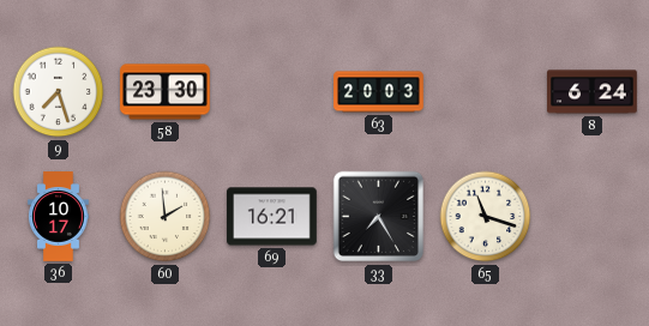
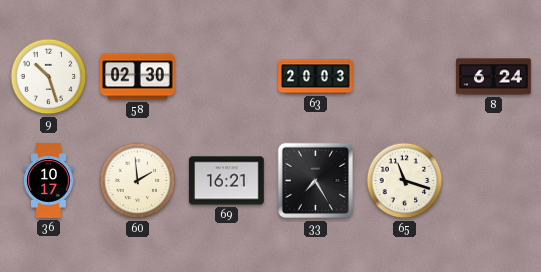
9: 7:27 -> 10:27
58: 23:30 -> 02:30
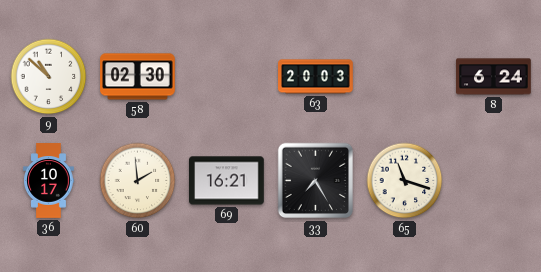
9: 10:27 -> 10:52
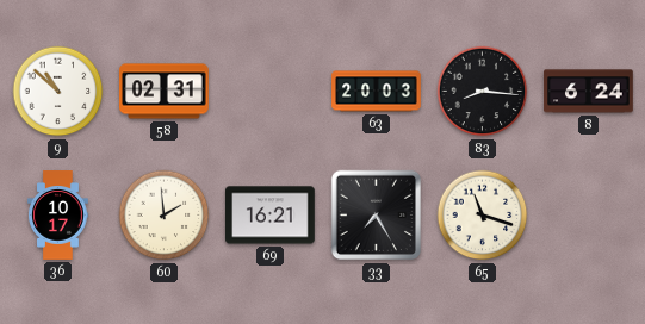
58: 02:30 -> 02:31
83: none -> 8:16
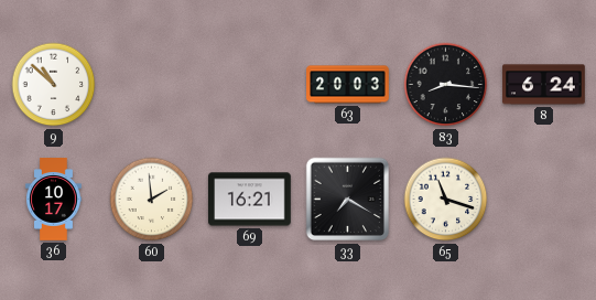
58: 02:31 -> none
33: 7:25 -> 7:20
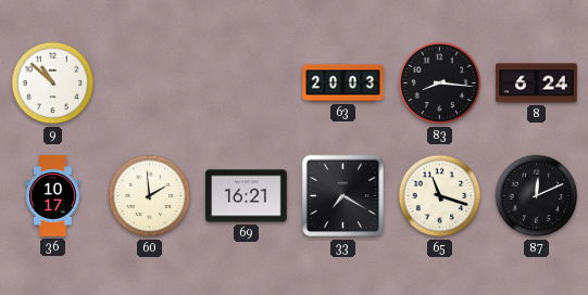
87: none -> 12:11
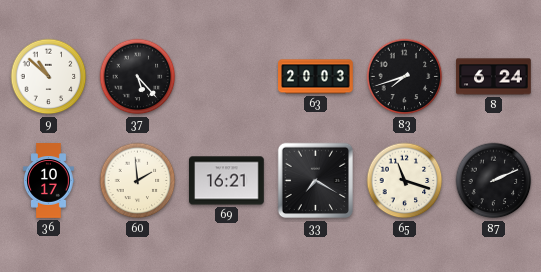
37: none -> 5:23
83: 8:16 -> 7:42
87: 12:11 -> 2:11
